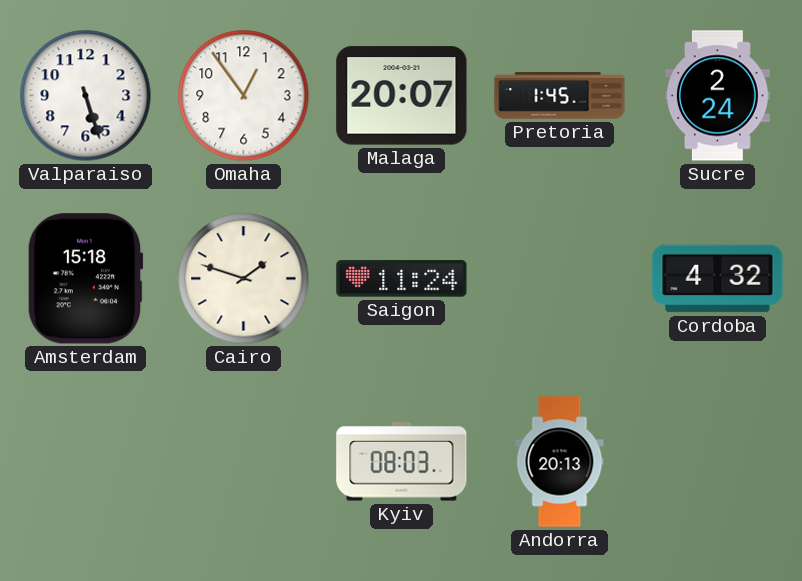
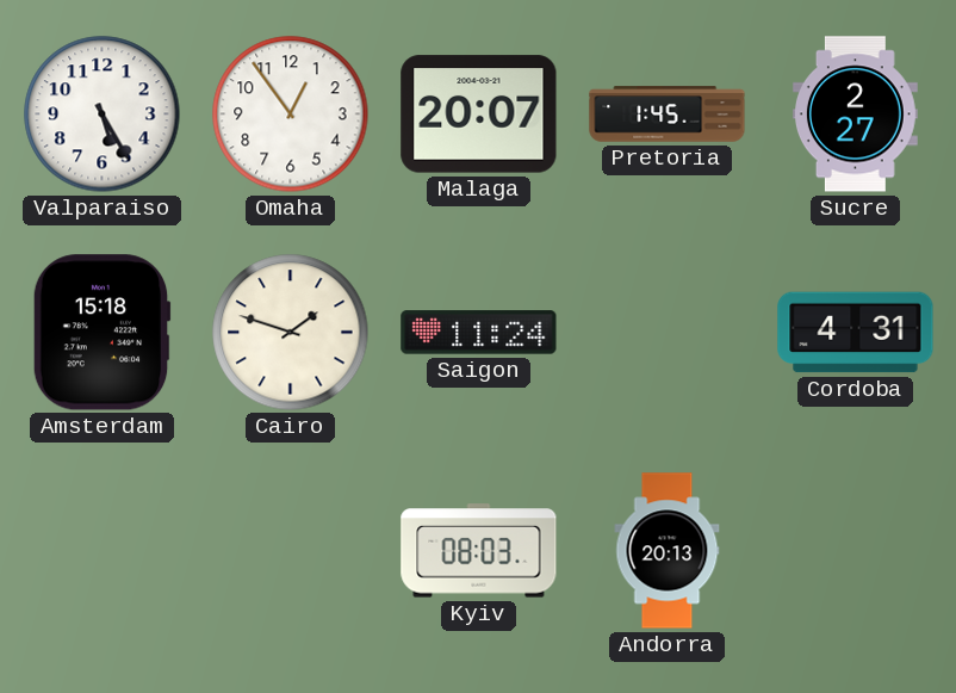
Valparaiso: 5:27 -> 5:25
Sucre: 2:24 -> 2:27
Cordoba: 4:32 -> 4:31
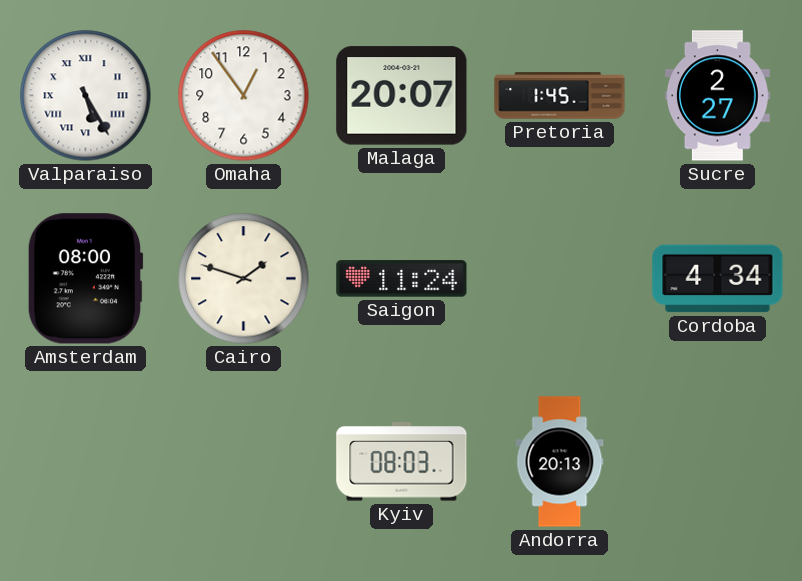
Valparaiso numerals: Arabic -> Roman
Amsterdam: 15:18 -> 08:00
Cordoba: 4:31 -> 4:34
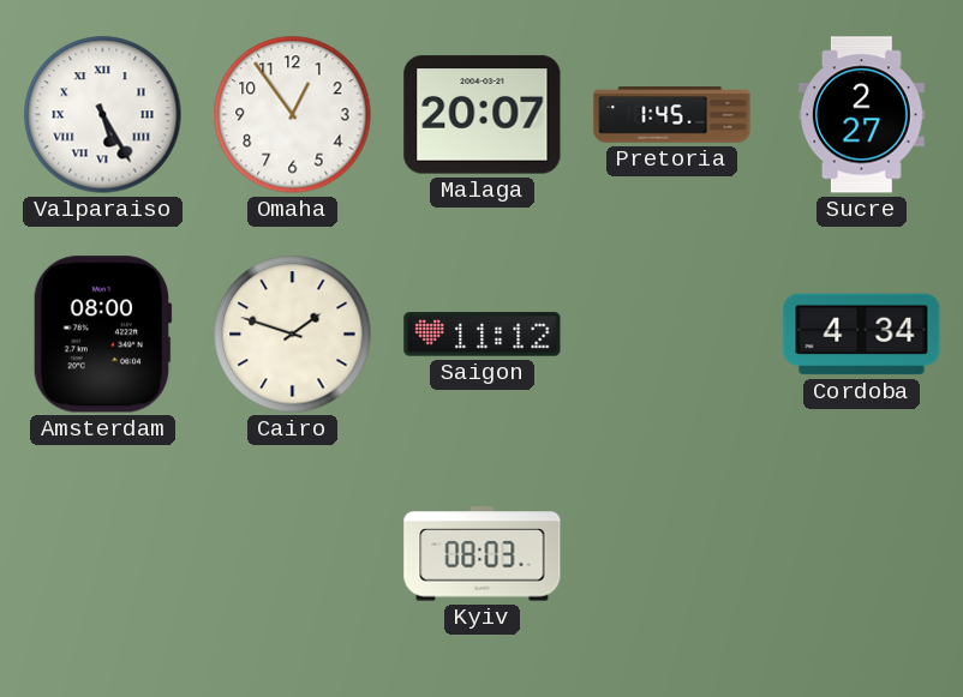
Saigon: 11:24 -> 11:12
Andorra: 20:13 -> none
